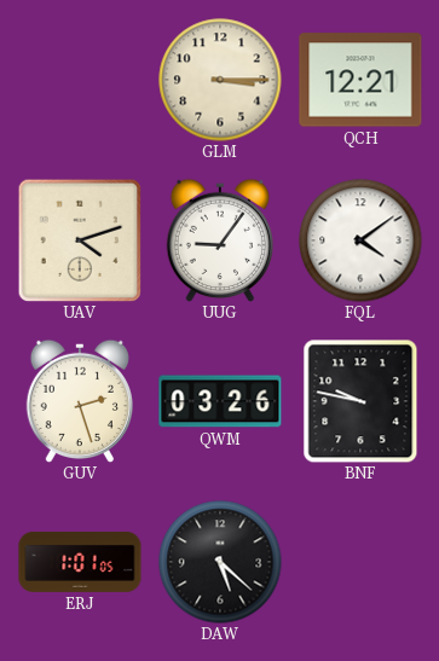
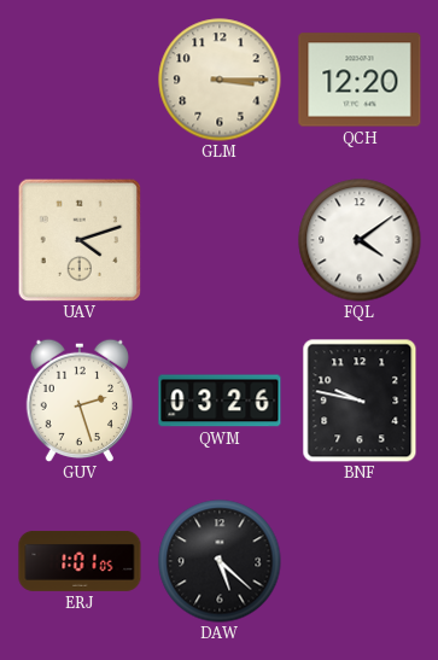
QCH: 12:21 -> 12:20
UUG: 9:06 -> none
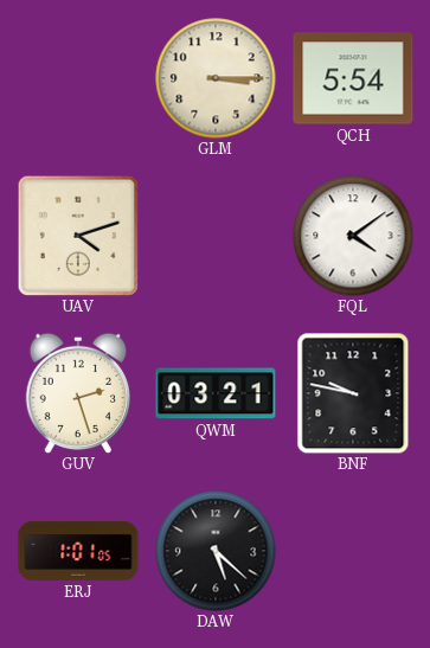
QCH: 12:20 -> 5:54
QWM: 03:26 -> 03:21
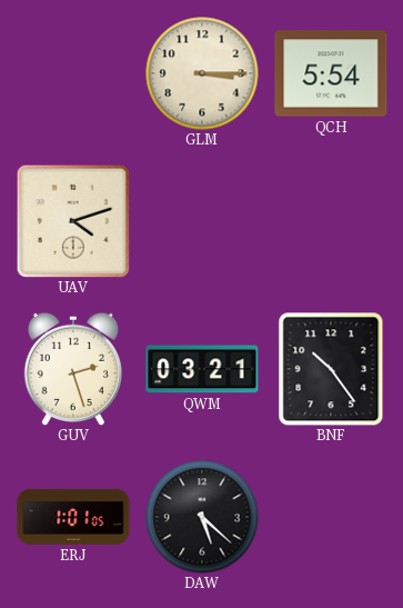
FQL: 4:09 -> none
BNF: 9:47 -> 10:24
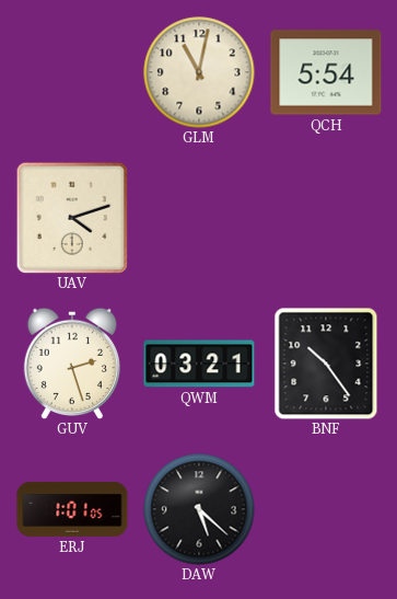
GLM: 3:15 -> 11:02
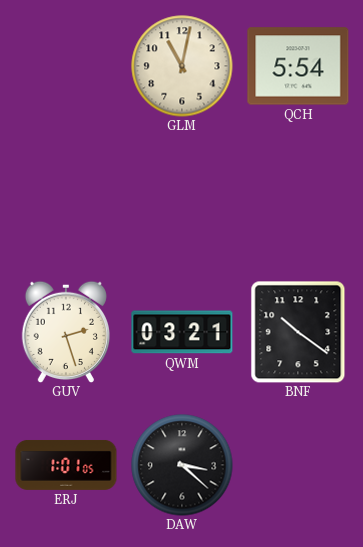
UAV: 4:12 -> none
BNF: 10:24 -> 10:21
DAW: 5:22 -> 3:22
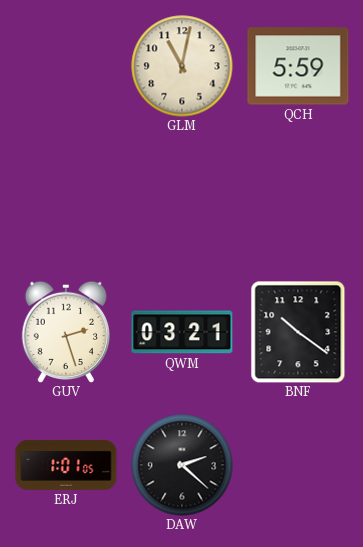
QCH: 5:54 -> 5:59
DAW: 3:22 -> 2:22
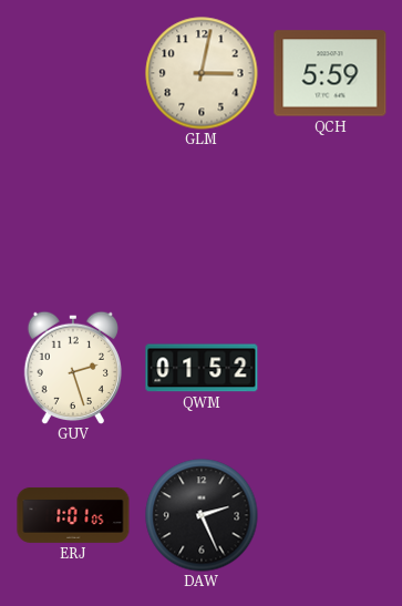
GLM: 11:02 -> 3:02
QWM: 03:21 -> 01:52
BNF: 10:21 -> none
DAW: 2:22 -> 2:26
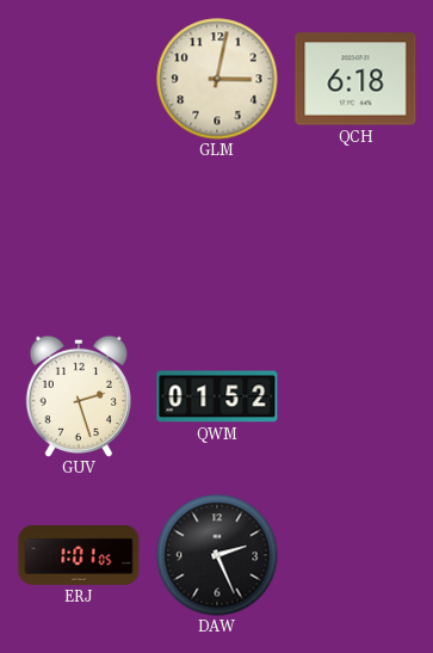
QCH: 5:59 -> 6:18
